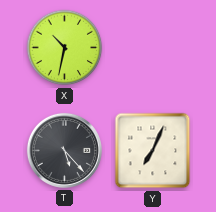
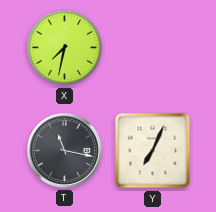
X: 10:32 -> 7:32
T: 5:23 -> 11:17
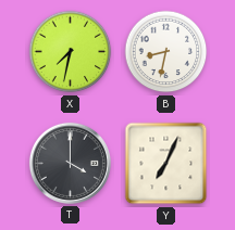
B: none -> 8:32
T: 11:17 -> 4:00
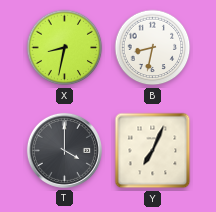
X: 7:32 -> 8:32
